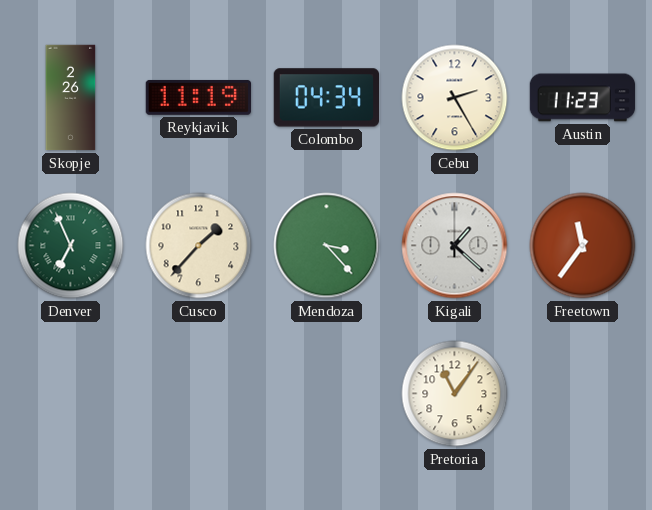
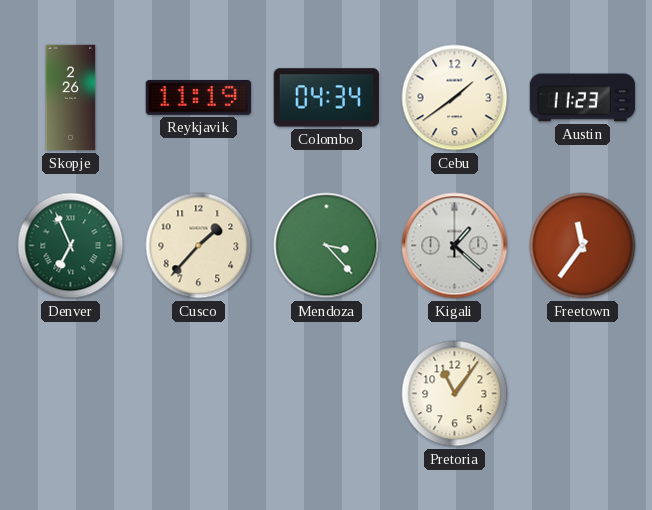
Cebu: 2:25 -> 1:39
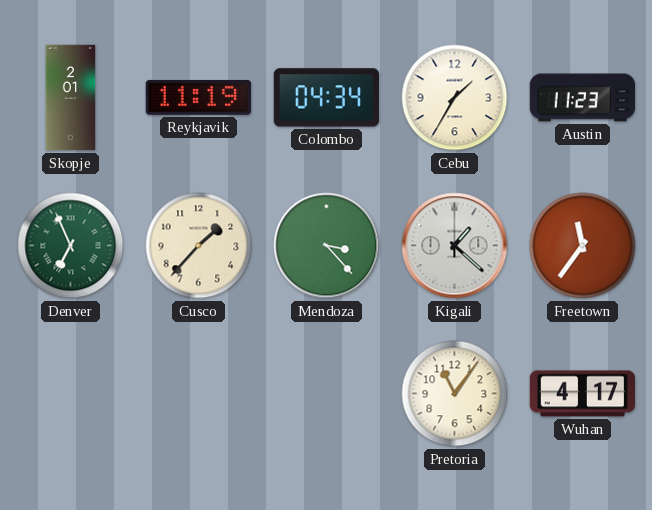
Skopje: 2:26 -> 2:01
Cebu: 1:39 -> 1:35
Wuhan: none -> 4:17
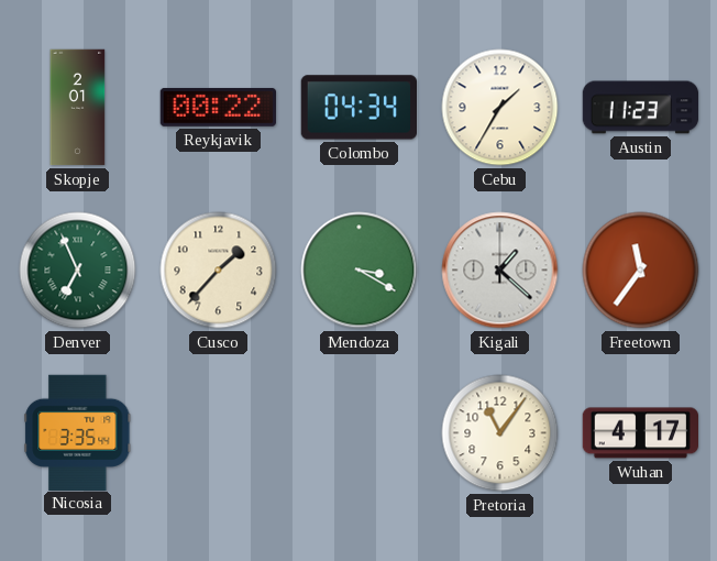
Reykjavik: 11:19 -> 00:22
Mendoza: 3:23 -> 3:20
Nicosia: none -> 3:35
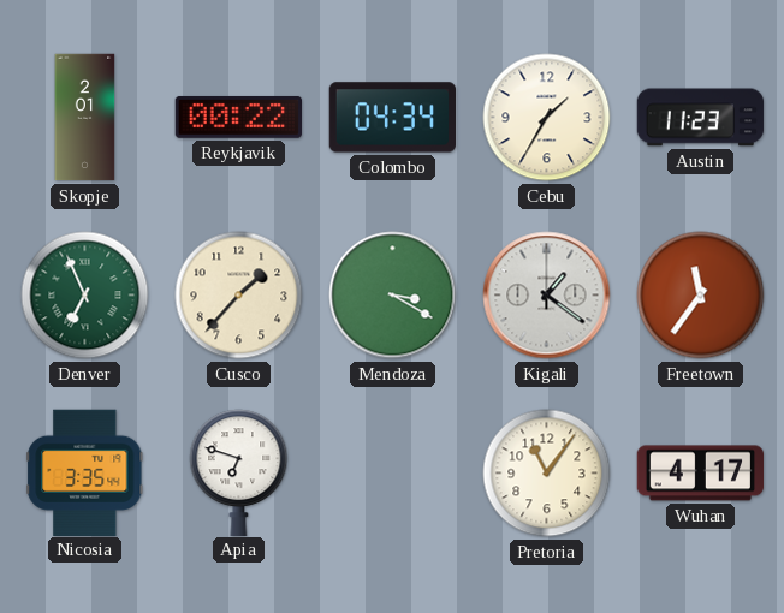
Kigali: 1:22 -> 1:21
Apia: none -> 6:48
